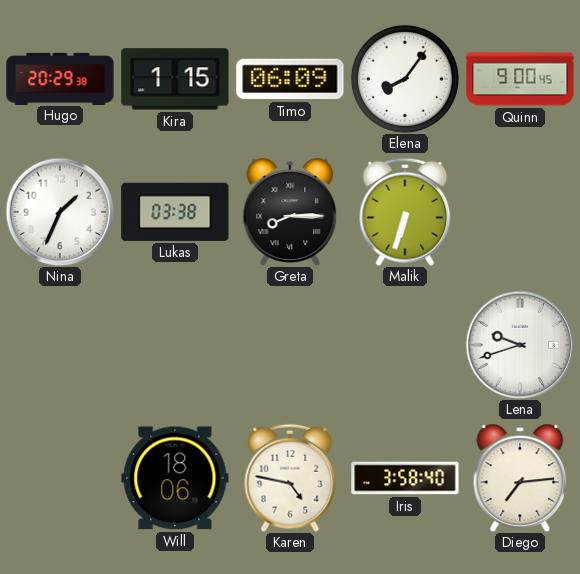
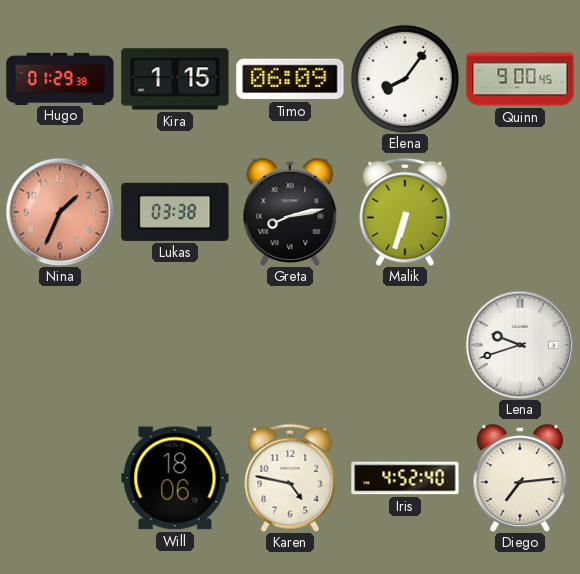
Hugo: 20:29 -> 01:29
Nina dial: white -> salmon
Greta: 8:15 -> 8:13
Iris: 3:58 -> 4:52
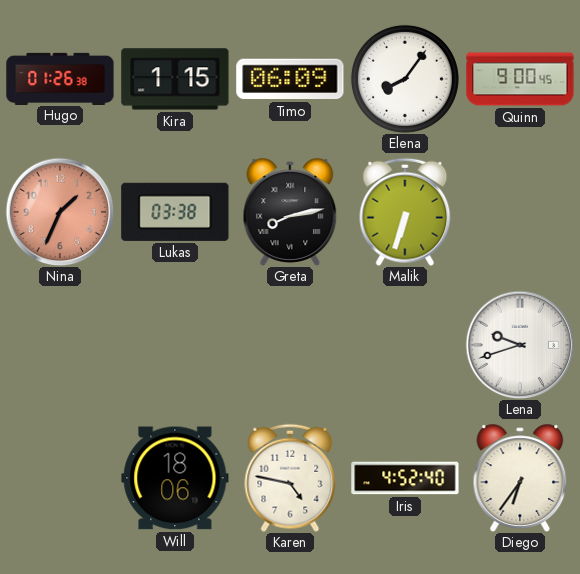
Hugo: 01:29 -> 01:26
Diego: 7:14 -> 6:36
